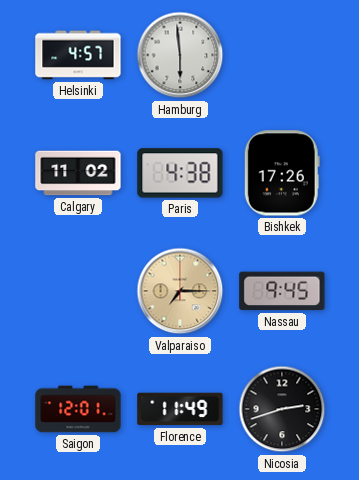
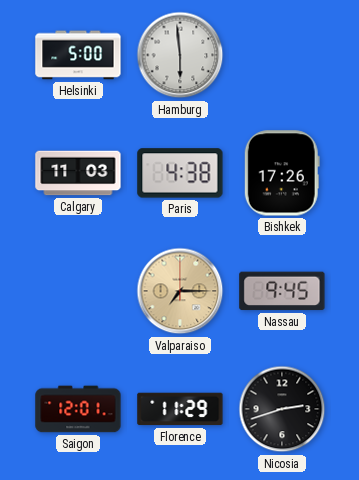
Helsinki: 4:57 -> 5:00
Calgary: 11:02 -> 11:03
Florence: 11:49 -> 11:29
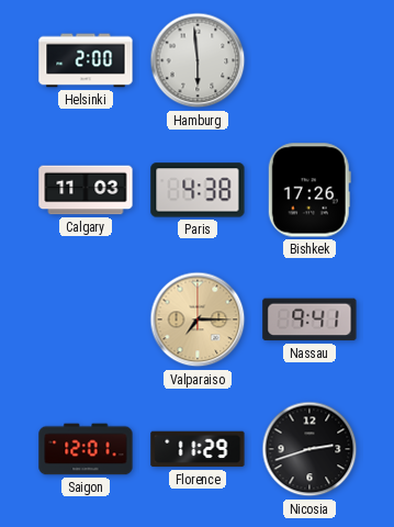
Helsinki: 5:00 -> 2:00
Nassau: 9:45 -> 9:41
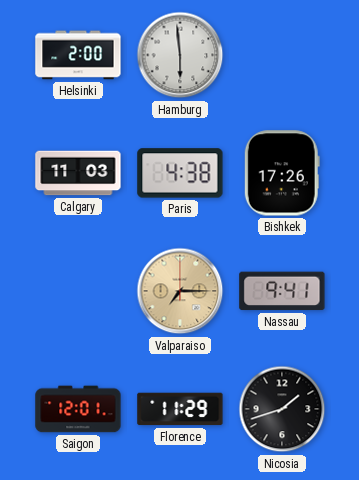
Nicosia: 2:42 -> 1:42
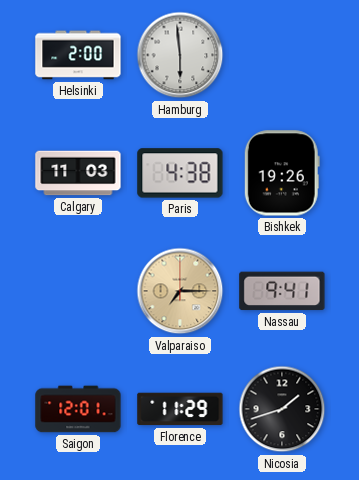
Bishkek: 17:26 -> 19:26
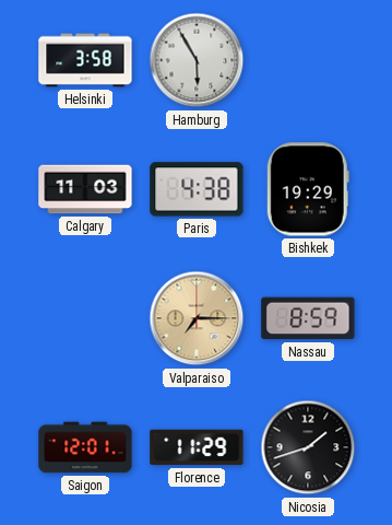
Helsinki: 2:00 -> 3:58
Hamburg: 5:59 -> 5:55
Bishkek: 19:26 -> 19:29
Nassau: 9:41 -> 8:59
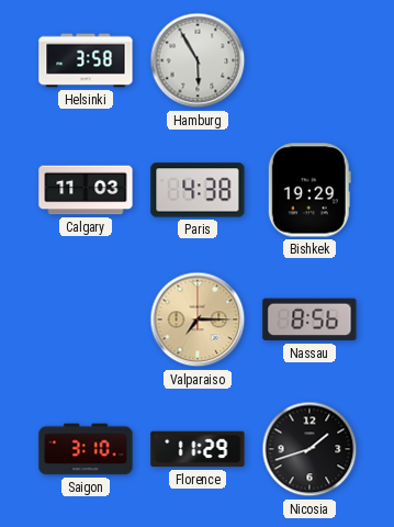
Nassau: 8:59 -> 8:56
Saigon: 12:01 -> 3:10
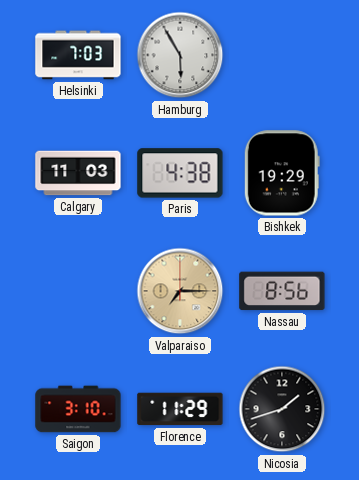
Helsinki: 3:58 -> 7:03
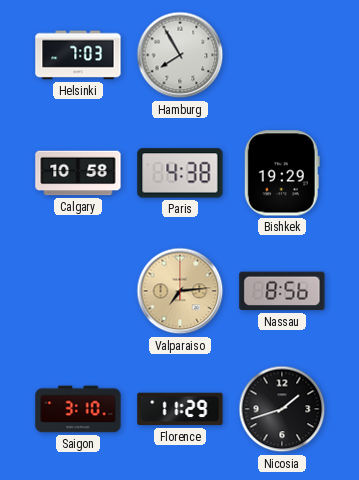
Hamburg: 5:55 -> 7:55
Calgary: 11:03 -> 10:58
Valparaiso: 7:15 -> 7:14
